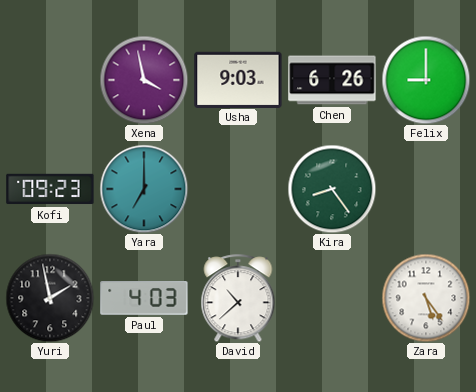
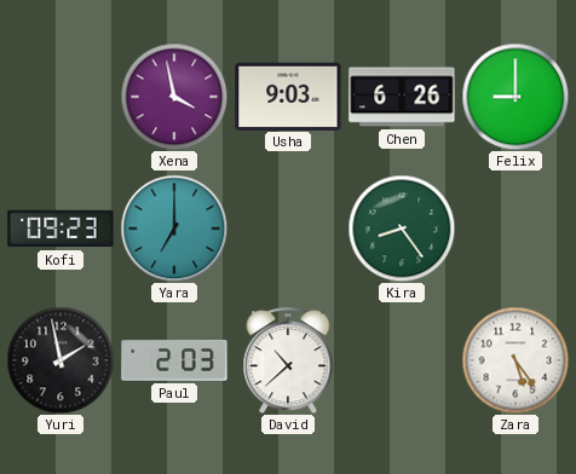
Paul: 4:03 -> 2:03
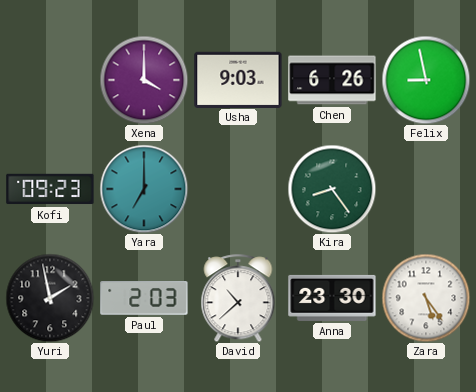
Xena: 3:58 -> 4:00
Felix: 9:00 -> 8:58
Anna: none -> 23:30
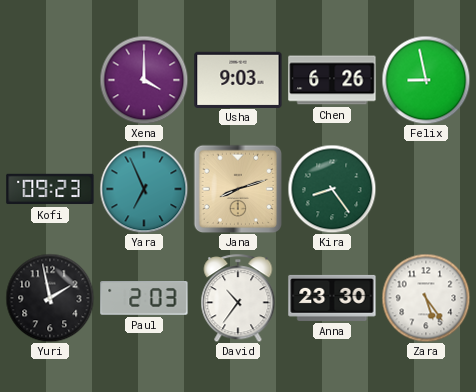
Yara: 7:00 -> 6:56
Jana: none -> 8:12
David: 10:38 -> 10:36
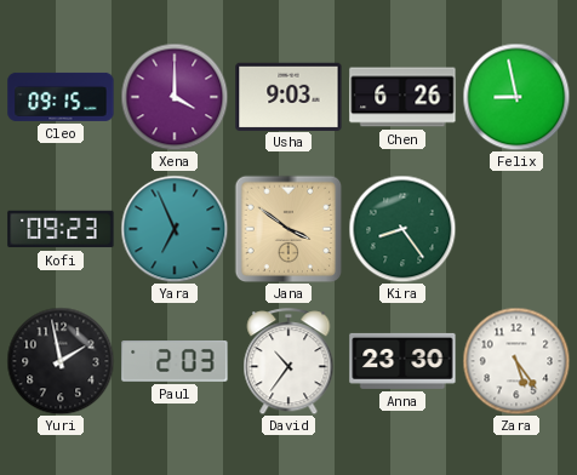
Cleo: none -> 09:15
Jana: 8:12 -> 3:51
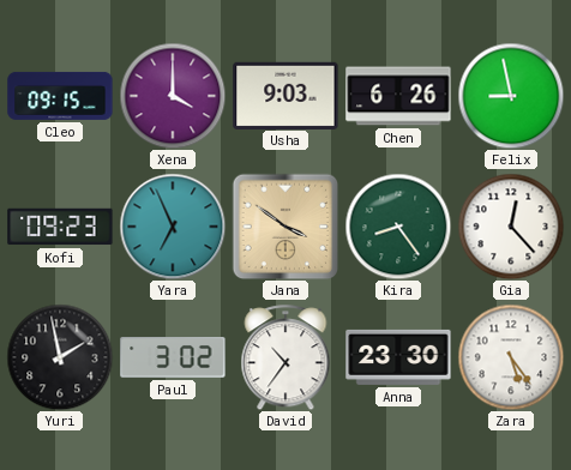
Gia: none -> 12:23
Paul: 2:03 -> 3:02
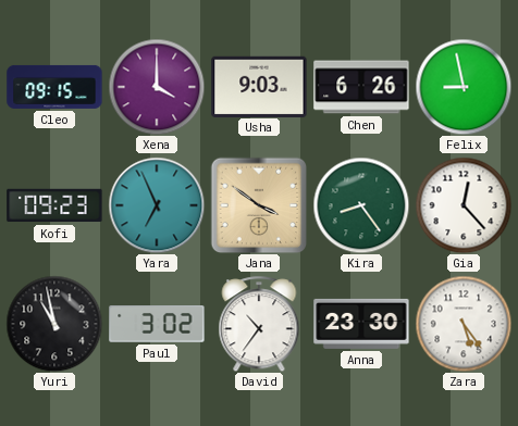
Yuri: 1:58 -> 10:58
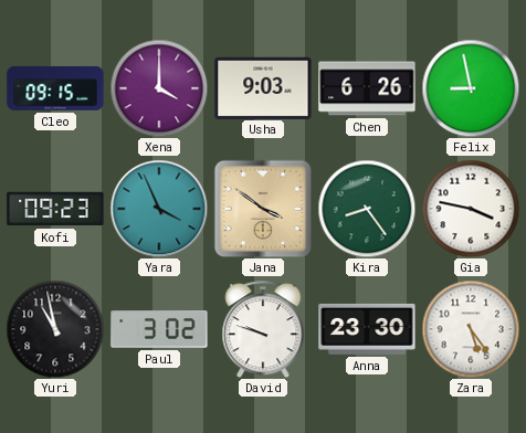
Yara: 6:56 -> 3:56
Gia: 12:23 -> 3:47
David: 10:36 -> 9:48
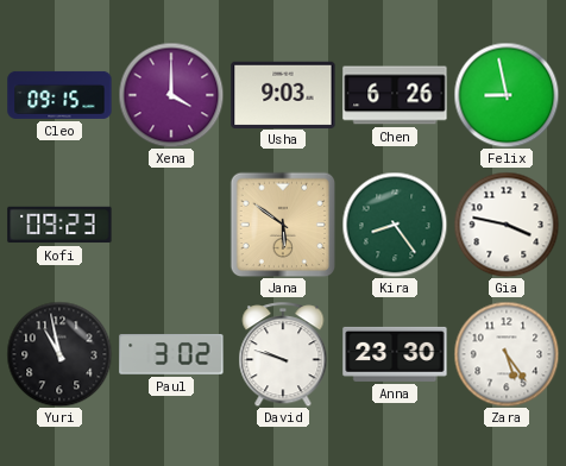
Yara: 3:56 -> none
Jana: 3:51 -> 5:51
